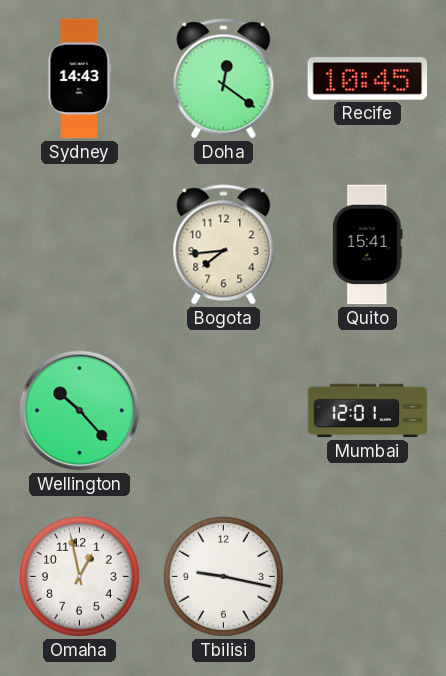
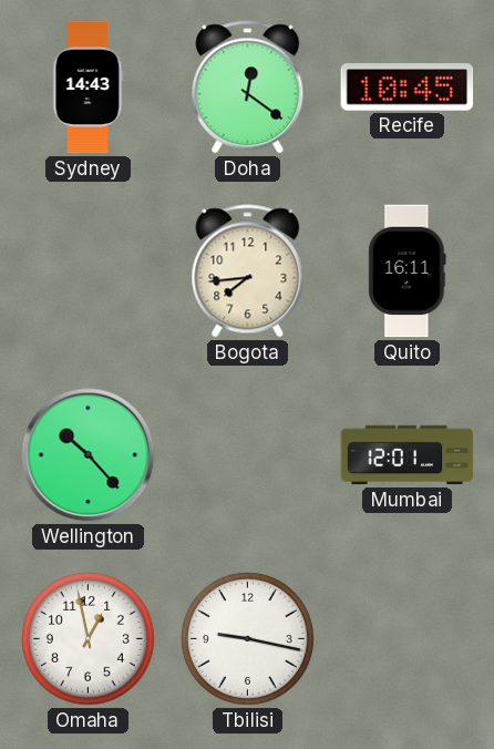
Quito: 15:41 -> 16:11
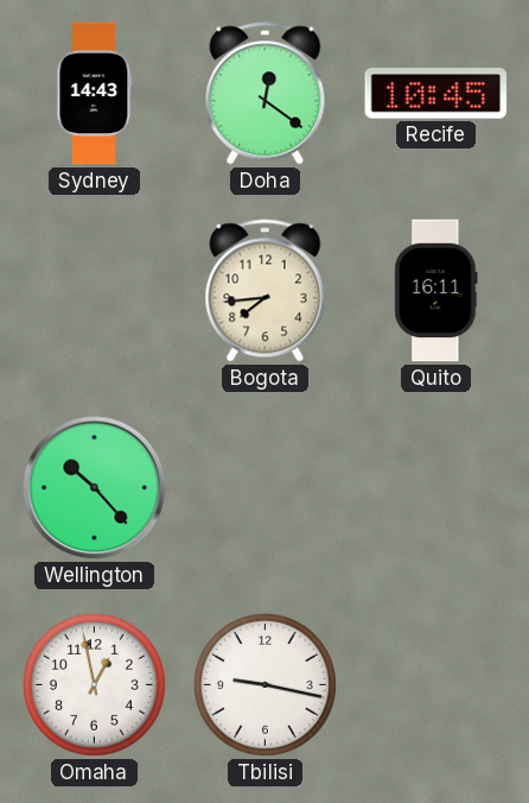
Mumbai: 12:01 -> none
